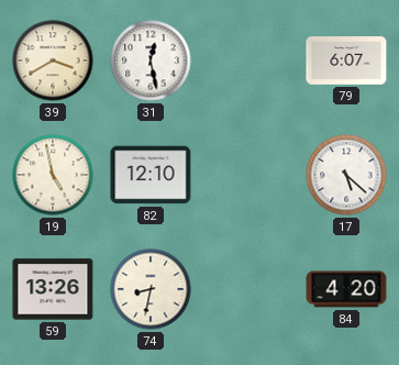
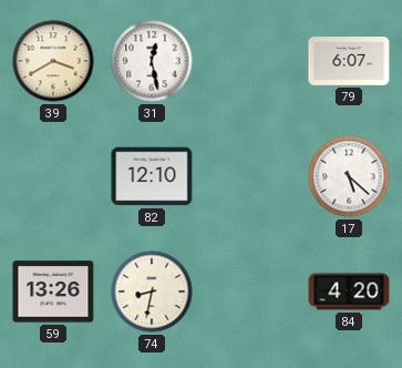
19: 4:58 -> none
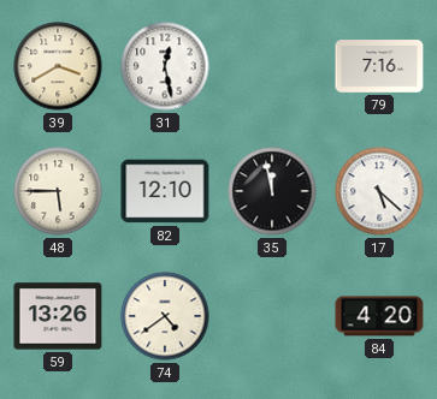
79: 6:07 -> 7:16
48: none -> 5:45
35: none -> 11:58
74: 8:32 -> 4:39
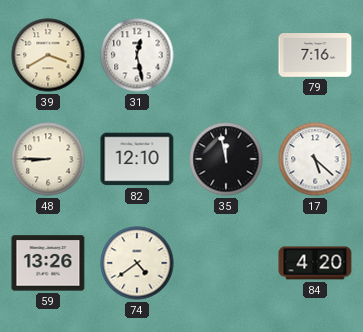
48: 5:45 -> 8:45
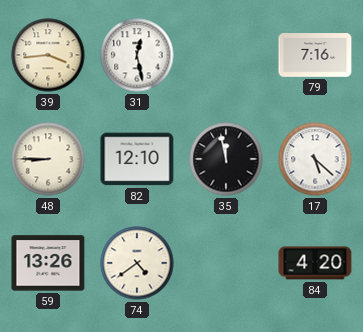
39: 3:40 -> 3:44
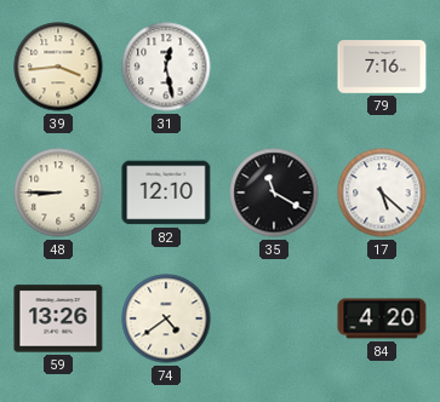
35: 11:58 -> 11:20
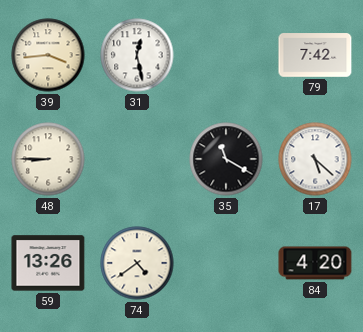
79: 7:16 -> 7:42
82: 12:10 -> none
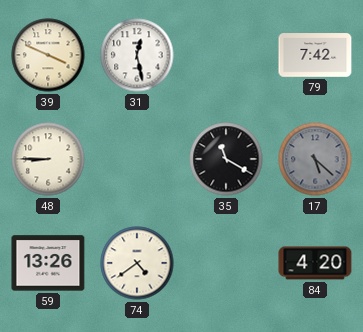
39: 3:44 -> 3:49
17 dial: white -> grey
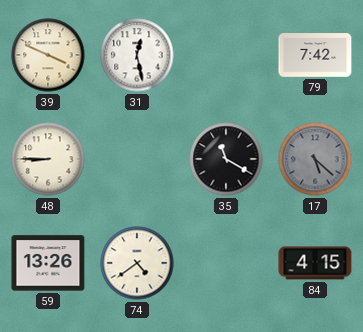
84: 4:20 -> 4:15
